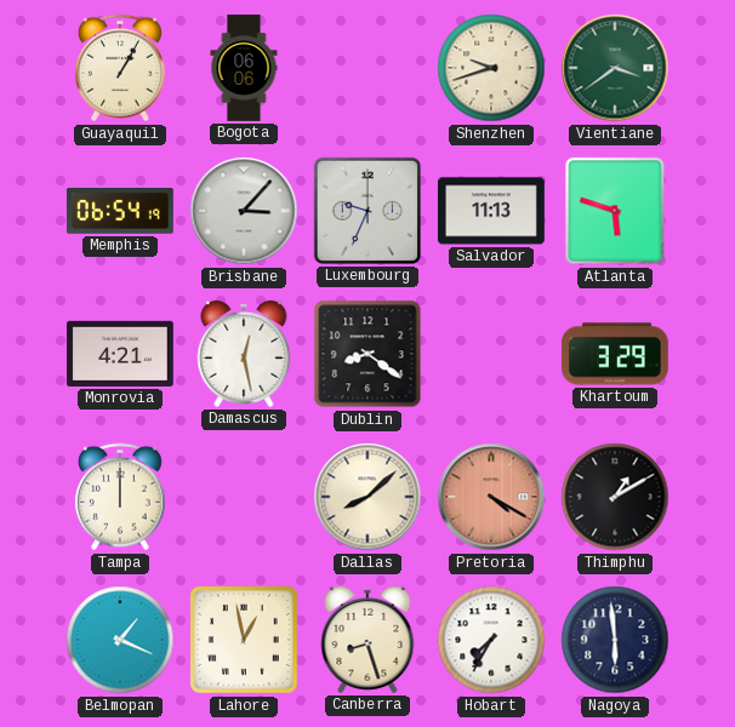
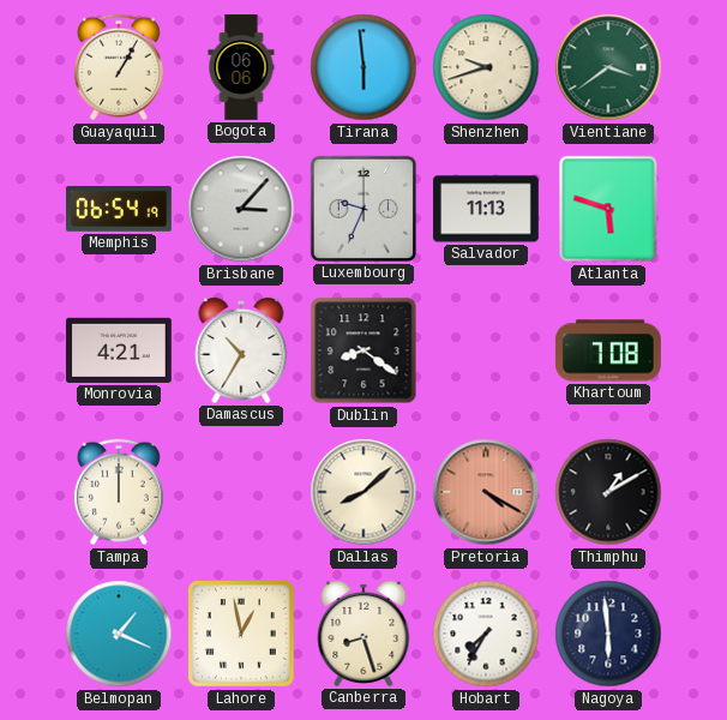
Tirana: none -> 5:59
Damascus: 12:28 -> 10:35
Khartoum: 3:29 -> 7:08
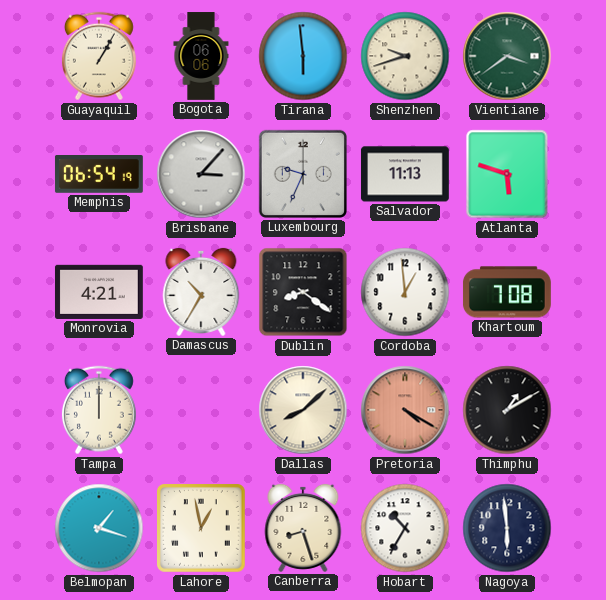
Cordoba: none -> 12:59
Belmopan: 1:19 -> 1:18
Hobart: 7:35 -> 10:35
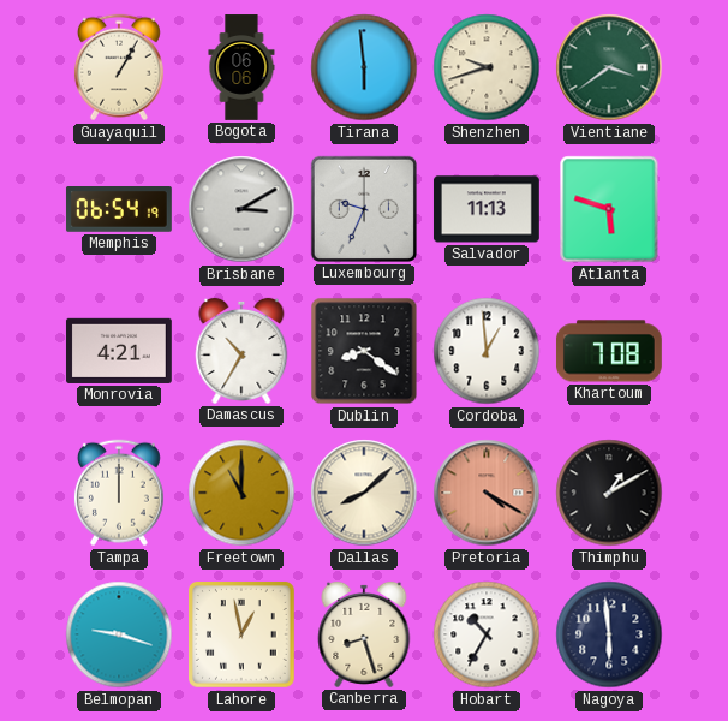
Brisbane: 3:07 -> 3:10
Freetown: none -> 11:00
Belmopan: 1:18 -> 9:18
